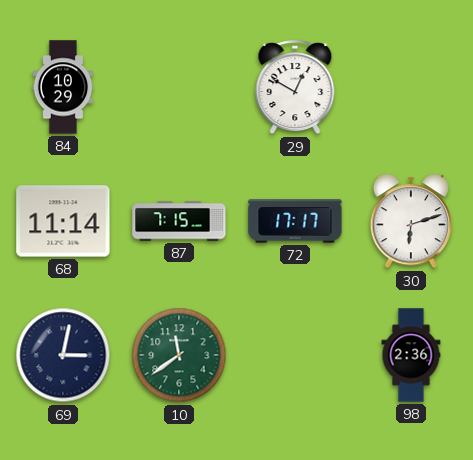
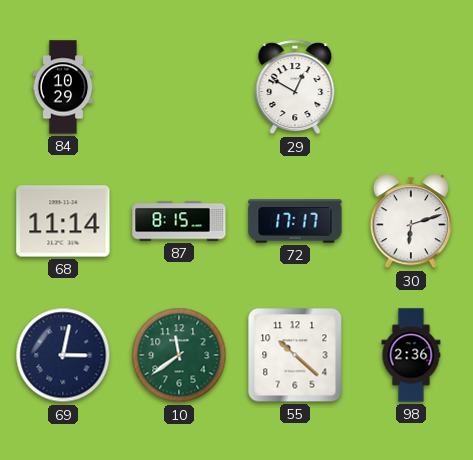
87: 7:15 -> 8:15
55: none -> 10:22
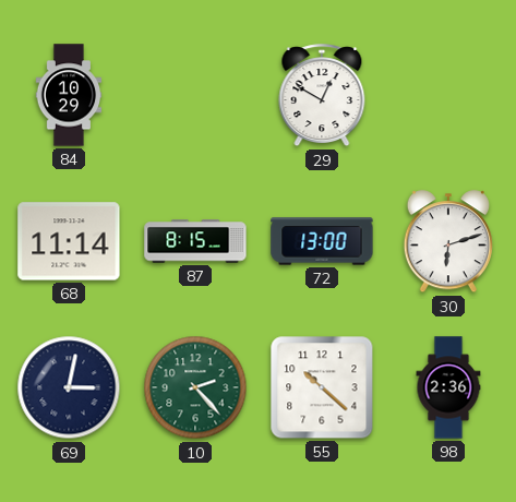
72: 17:17 -> 13:00
10: 11:39 -> 2:23
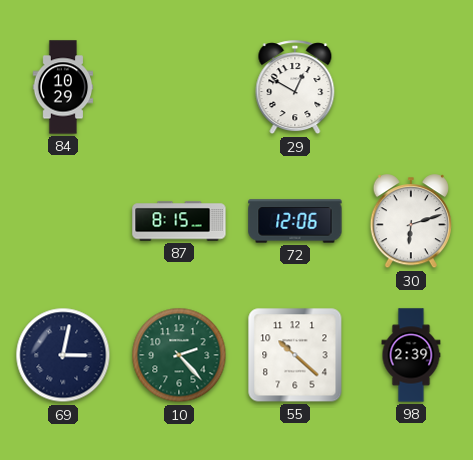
68: 11:14 -> none
72: 13:00 -> 12:06
98: 2:36 -> 2:39
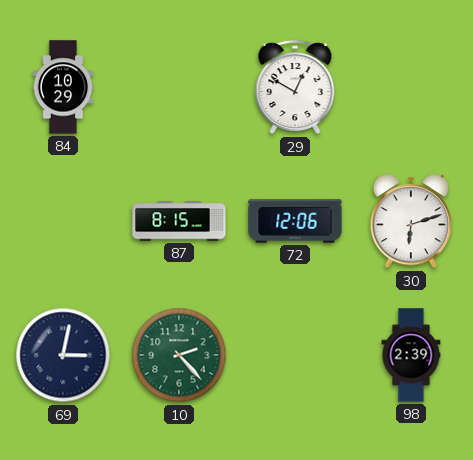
55: 10:22 -> none
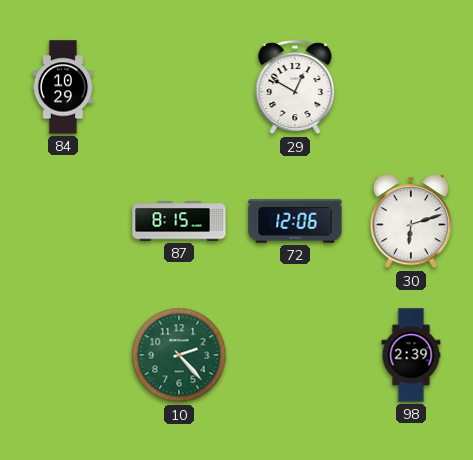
69: 3:02 -> none
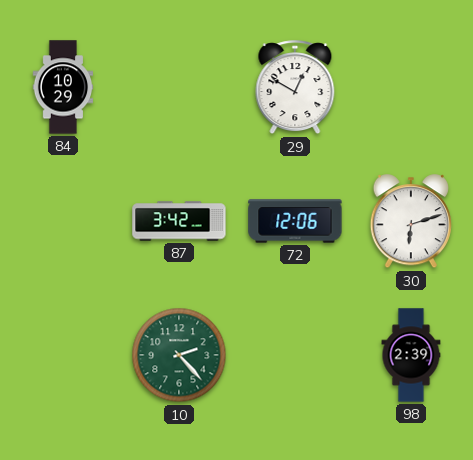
87: 8:15 -> 3:42
